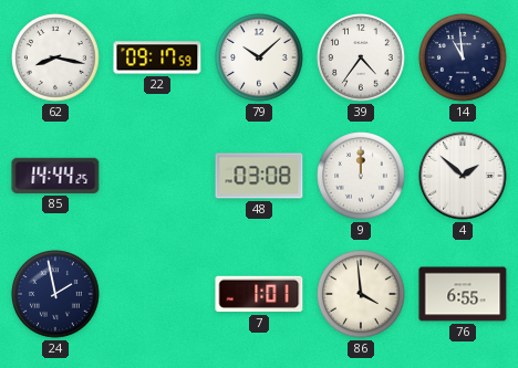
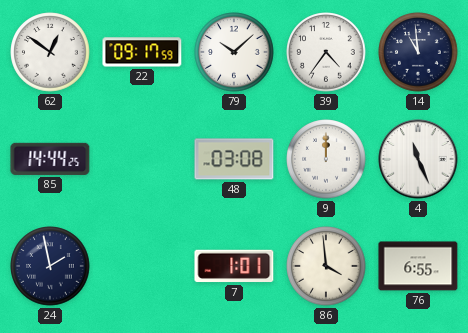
62: 8:17 -> 12:51
4: 1:52 -> 11:26
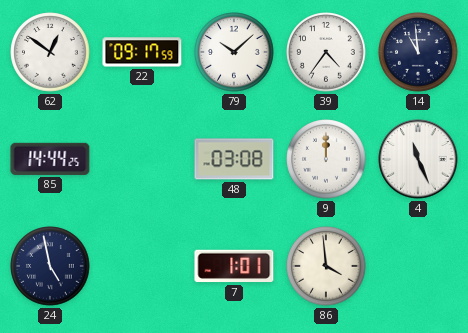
24: 1:58 -> 4:58
76: 6:55 -> none
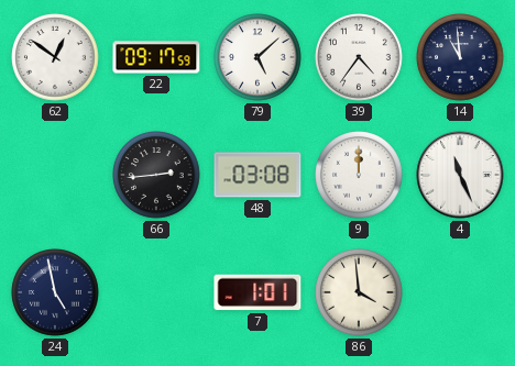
79: 10:08 -> 5:08
85: 14:44 -> none
66: none -> 2:44
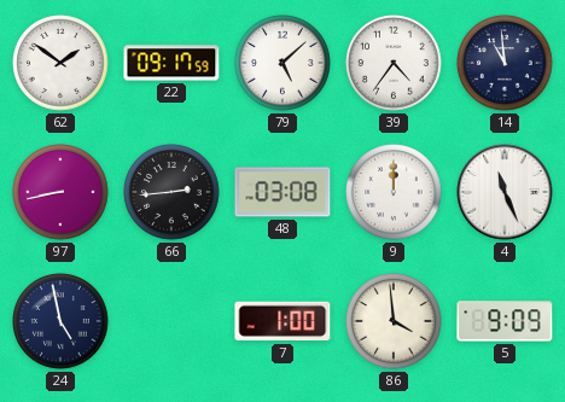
62: 12:51 -> 1:51
97: none -> 8:43
7: 1:01 -> 1:00
5: none -> 9:09
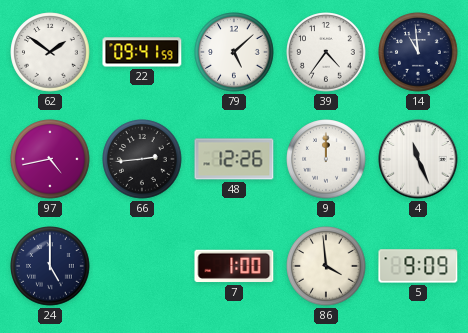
22: 09:17 -> 09:41
97: 8:43 -> 4:43
48: 03:08 -> 12:26
24: 4:58 -> 5:00
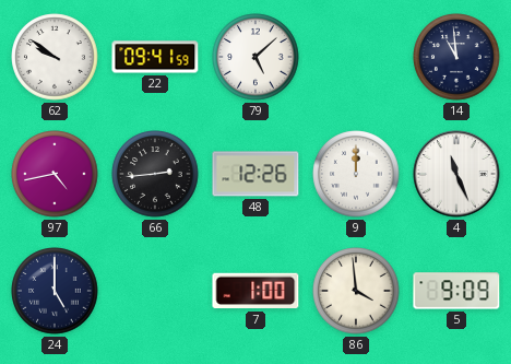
62: 1:51 -> 9:51
39: 4:36 -> none
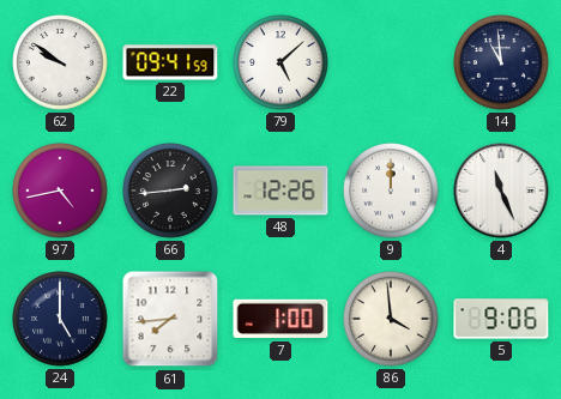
61: none -> 7:44
5: 9:09 -> 9:06
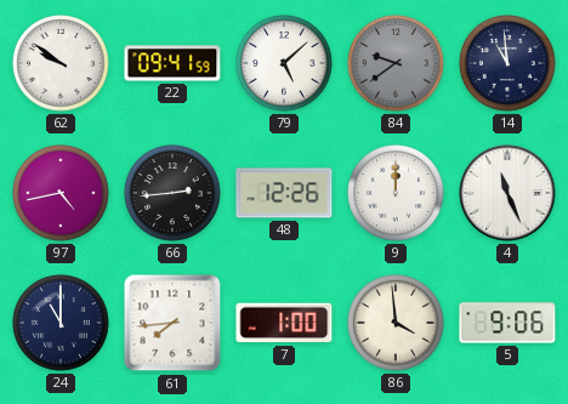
84: none -> 9:39
24: 5:00 -> 11:00
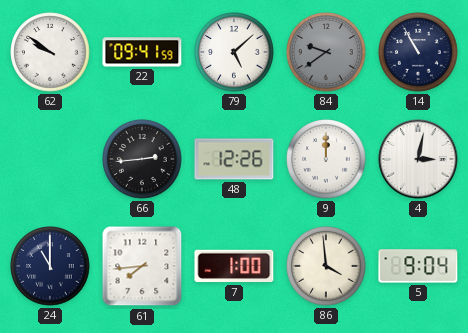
14: 10:59 -> 10:55
97: 4:43 -> none
4: 11:26 -> 3:02
5: 9:06 -> 9:04
